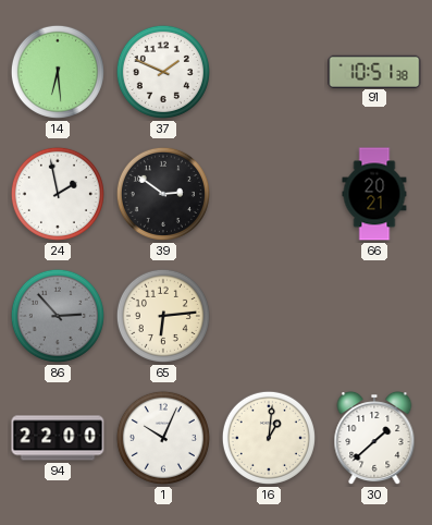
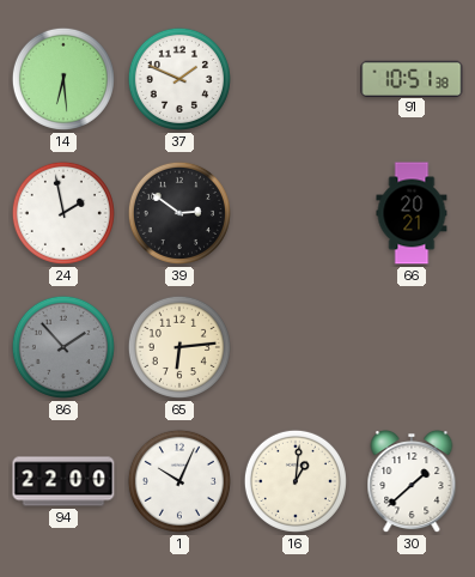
86: 2:53 -> 1:53
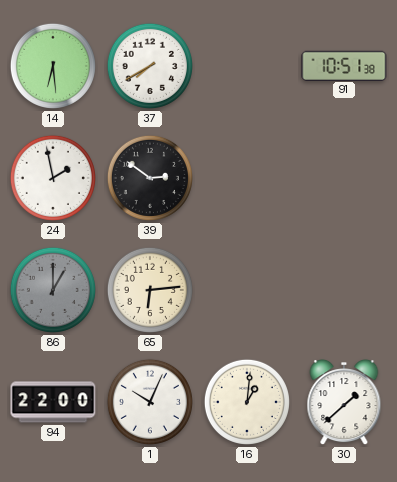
37: 1:49 -> 7:40
66: 20:21 -> none
86: 1:53 -> 1:00
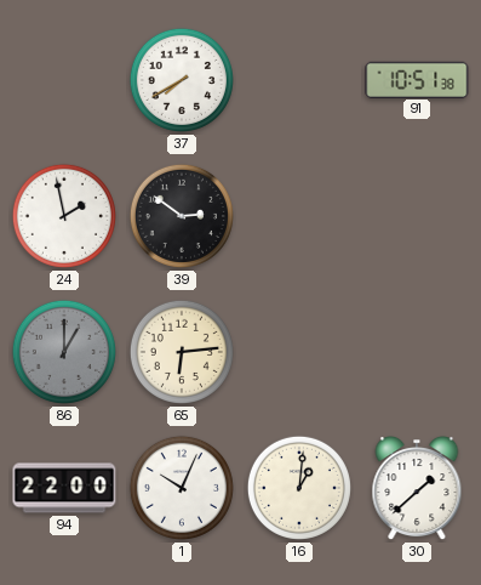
14: 6:29 -> none
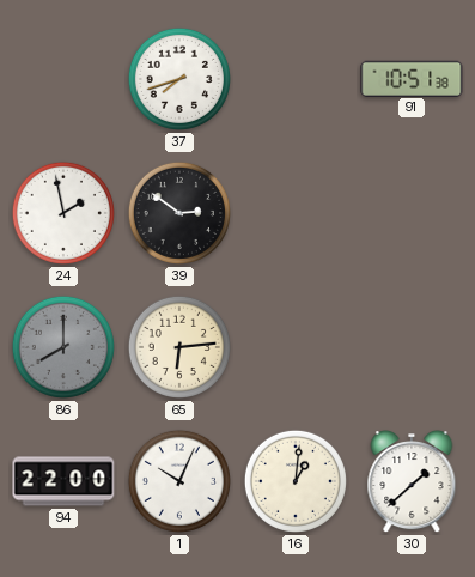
37: 7:40 -> 7:42
86: 1:00 -> 8:00
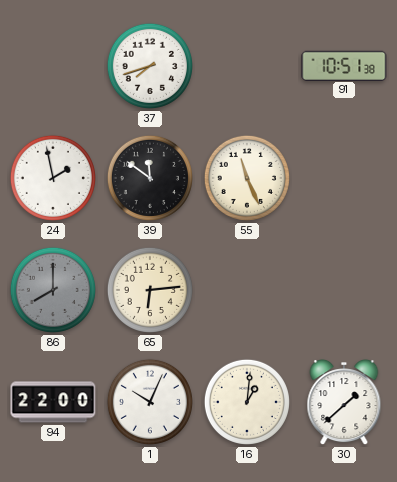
39: 2:51 -> 11:51
55: none -> 11:26
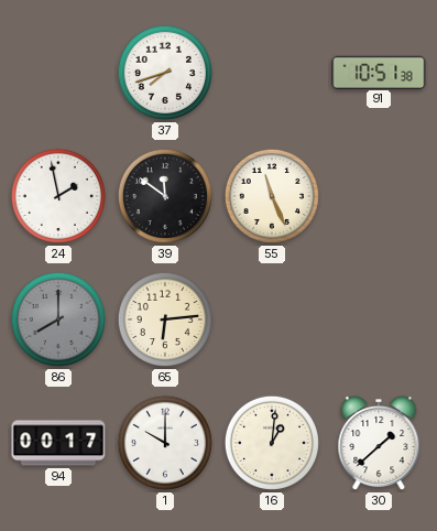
94: 22:00 -> 00:17
1: 10:04 -> 10:00
